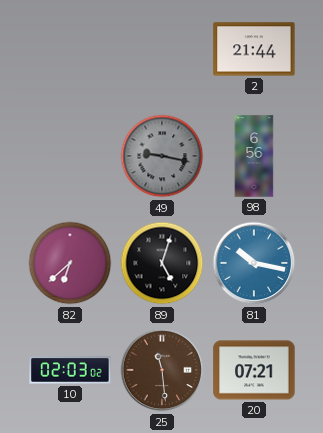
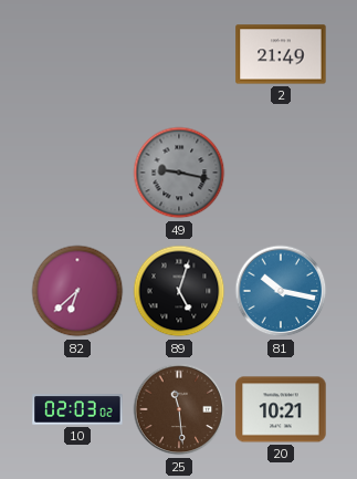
2: 21:44 -> 21:49
98: 6:56 -> none
20: 07:21 -> 10:21
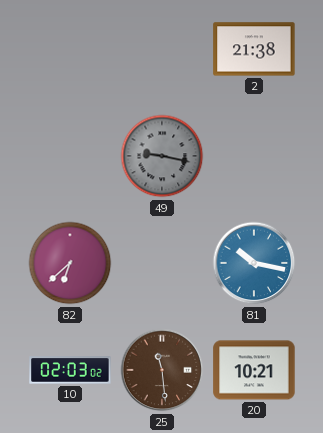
2: 21:49 -> 21:38
89: 5:03 -> none
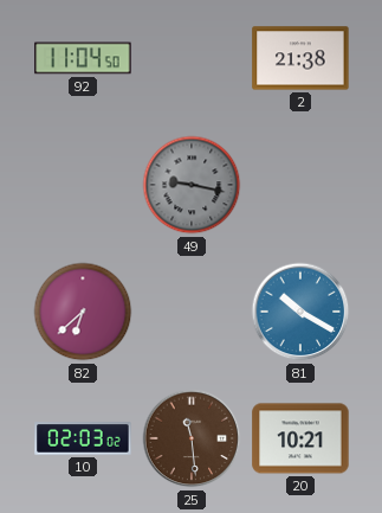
92: none -> 11:04
81: 10:17 -> 10:20
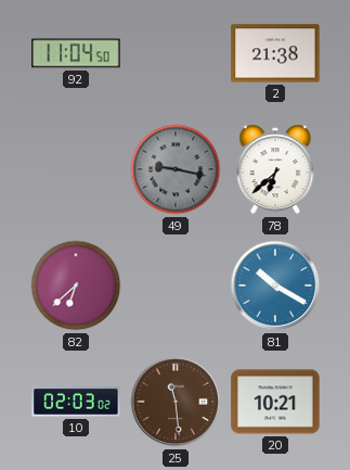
78: none -> 6:38
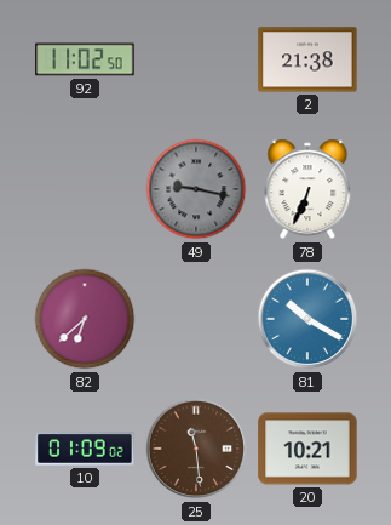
92: 11:04 -> 11:02
78: 6:38 -> 6:34
10: 02:03 -> 01:09
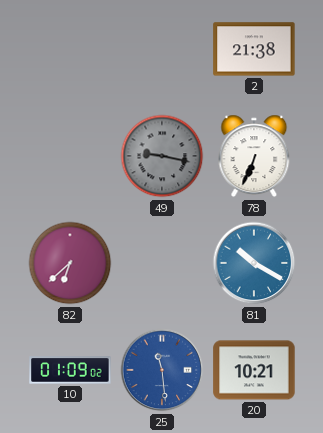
92: 11:02 -> none
25 dial: brown -> blue
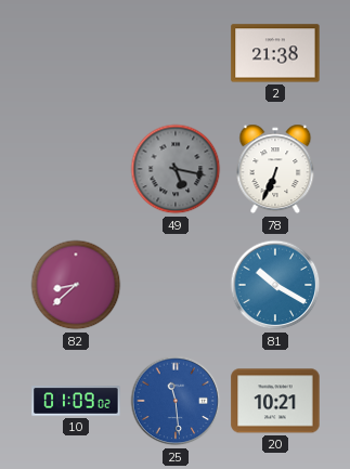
49: 9:17 -> 5:17
82: 6:38 -> 8:38
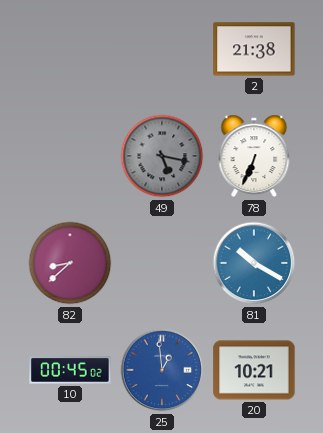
10: 01:09 -> 00:45
25: 11:29 -> 12:59
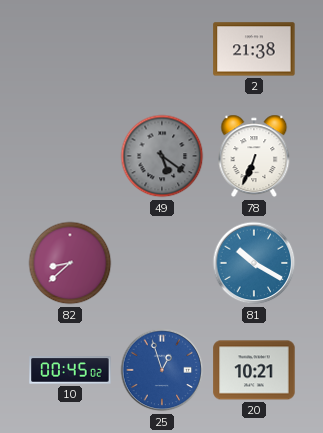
49: 5:17 -> 5:21
25: 12:59 -> 12:57
